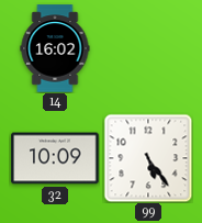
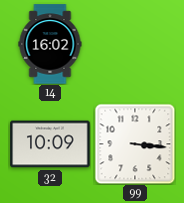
99: 5:24 -> 3:16
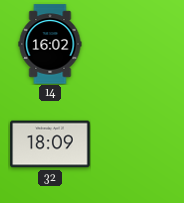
32: 10:09 -> 18:09
99: 3:16 -> none
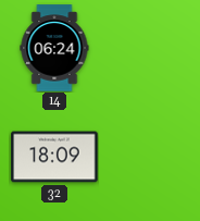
14: 16:02 -> 06:24
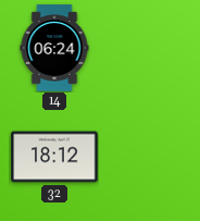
32: 18:09 -> 18:12
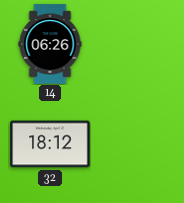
14: 06:24 -> 06:26
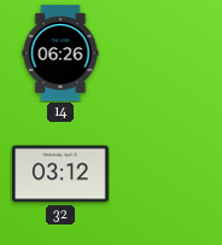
32: 18:12 -> 03:12
